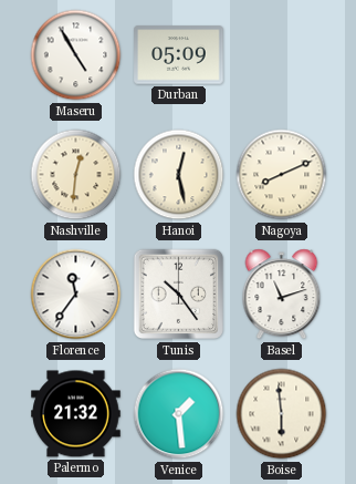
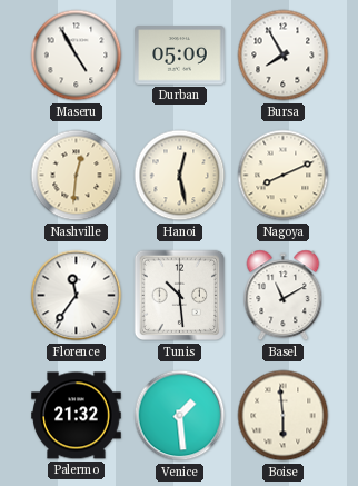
Bursa: none -> 7:55
Tunis: 10:24 -> 10:29
Basel: 11:12 -> 11:10
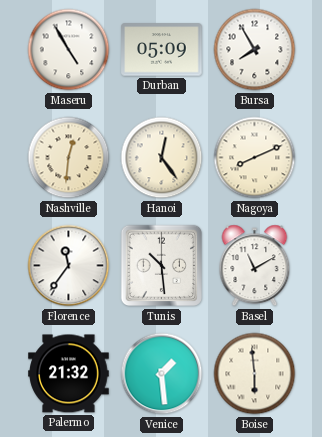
Hanoi: 12:28 -> 12:24
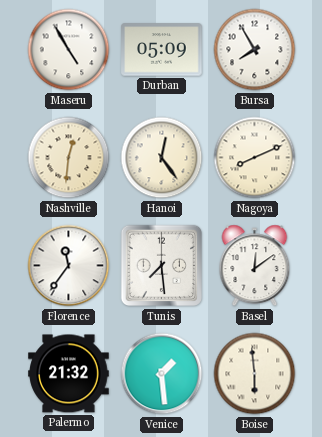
Tunis: 10:29 -> 7:29
Basel: 11:10 -> 12:09
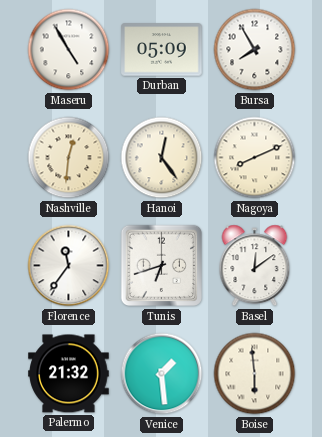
Tunis: 7:29 -> 6:42
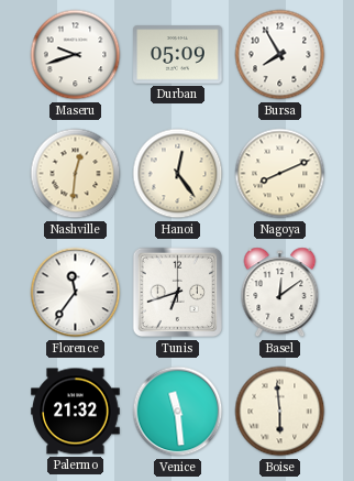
Maseru: 4:55 -> 9:42
Venice: 1:29 -> 11:29
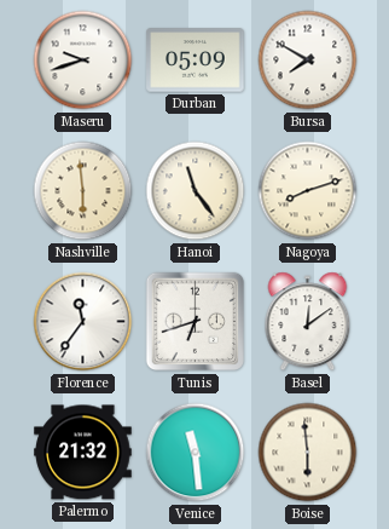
Bursa: 7:55 -> 7:50
Nashville: 12:31 -> 5:59
Hanoi: 12:24 -> 11:24
Nagoya: 8:11 -> 8:12
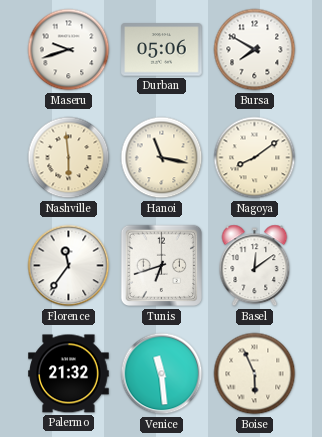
Durban: 05:09 -> 05:06
Hanoi: 11:24 -> 11:17
Nagoya: 8:12 -> 8:09
Boise: 5:59 -> 5:56
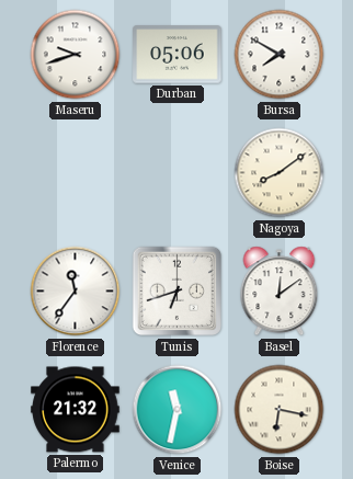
Nashville: 5:59 -> none
Hanoi: 11:17 -> none
Venice: 11:29 -> 11:32
Boise: 5:56 -> 6:17
